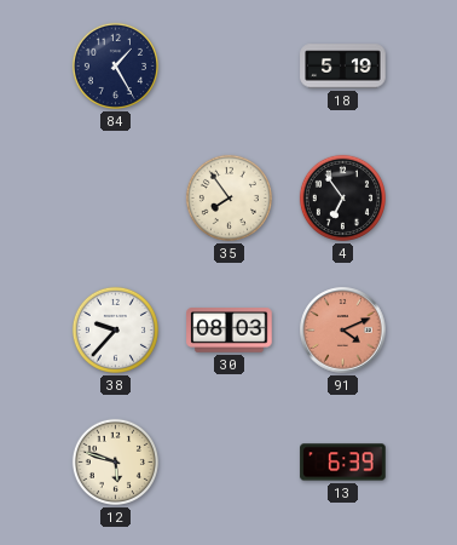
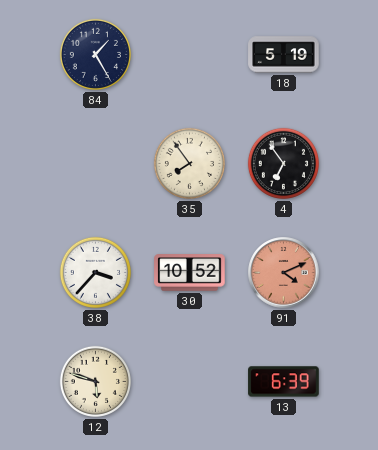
38: 9:37 -> 3:37
30: 08:03 -> 10:52
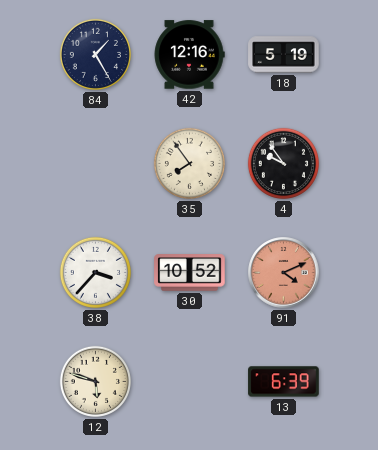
42: none -> 12:16
4: 6:54 -> 9:54
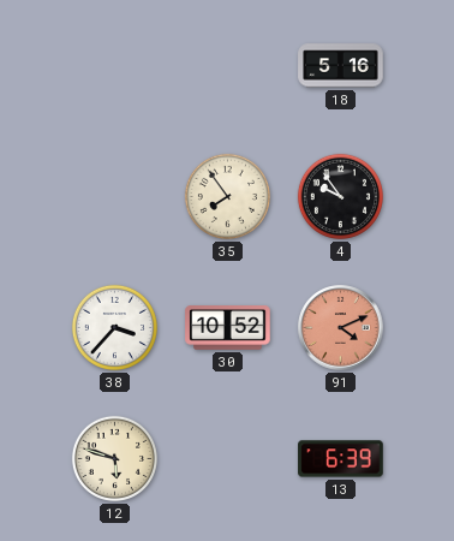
84: 1:25 -> none
42: 12:16 -> none
18: 5:19 -> 5:16
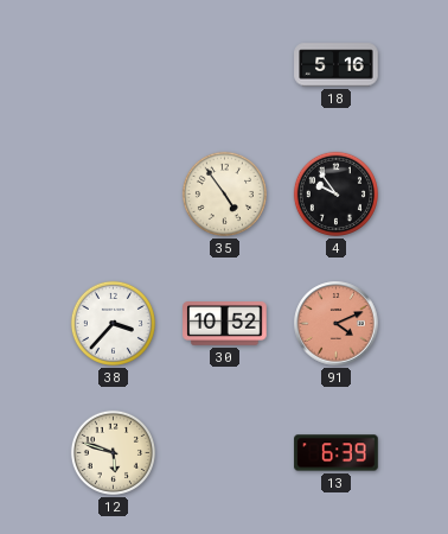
35: 7:54 -> 4:54
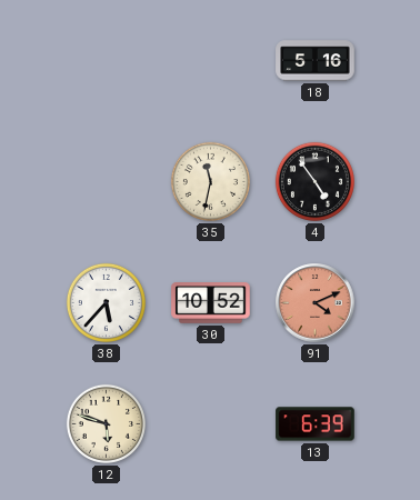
35: 4:54 -> 11:32
4: 9:54 -> 4:54
38: 3:37 -> 5:37
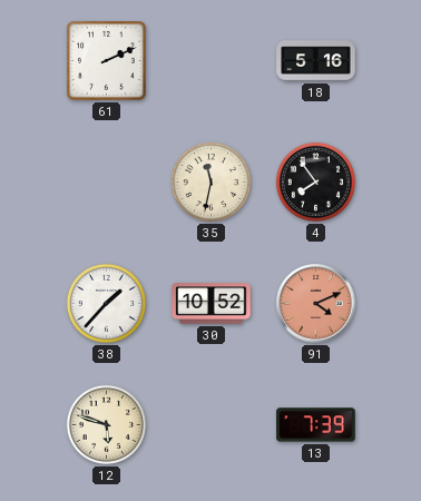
61: none -> 2:11
4: 4:54 -> 7:54
38: 5:37 -> 1:37
13: 6:39 -> 7:39
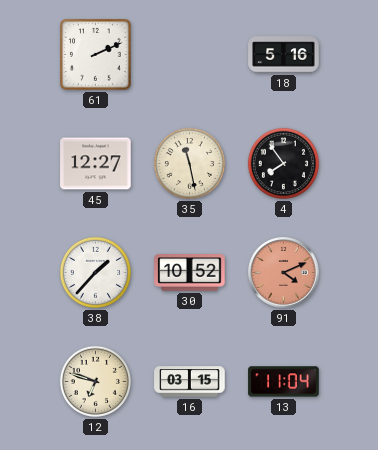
45: none -> 12:27
35: 11:32 -> 11:28
12: 5:48 -> 6:48
16: none -> 03:15
13: 7:39 -> 11:04
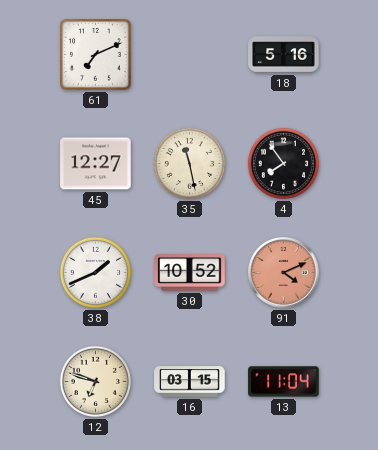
61: 2:11 -> 7:11
38: 1:37 -> 1:41
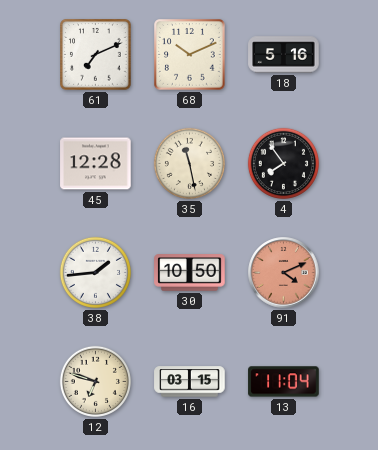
68: none -> 10:11
45: 12:27 -> 12:28
38: 1:41 -> 1:44
30: 10:52 -> 10:50
